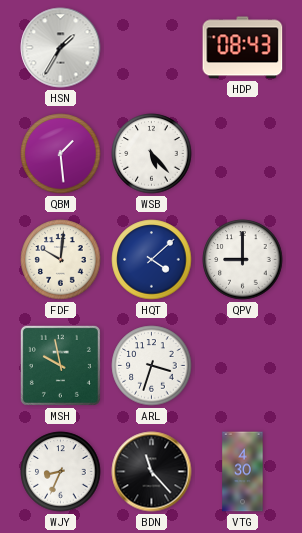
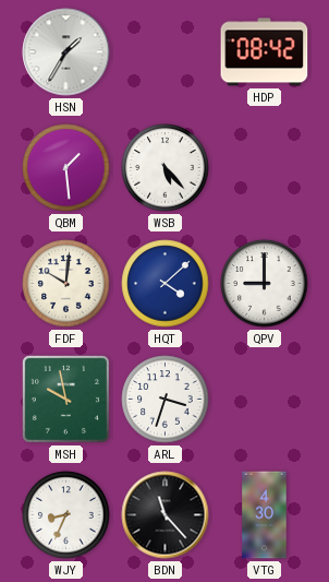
HDP: 08:43 -> 08:42
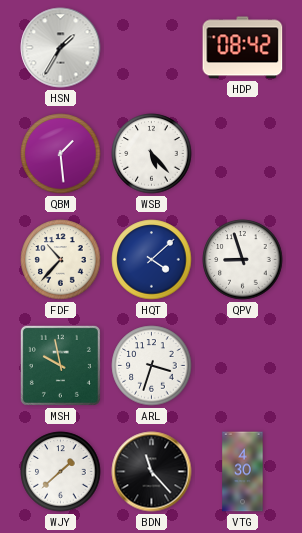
FDF: 10:01 -> 10:37
QPV: 9:00 -> 8:57
WJY: 8:34 -> 1:38
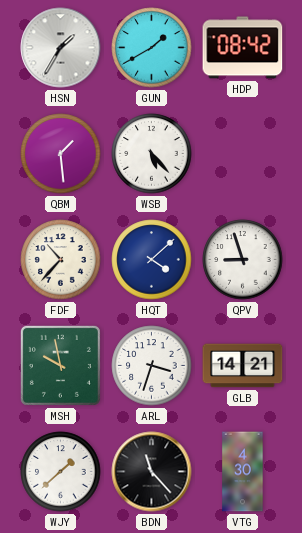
GUN: none -> 1:40
GLB: none -> 14:21
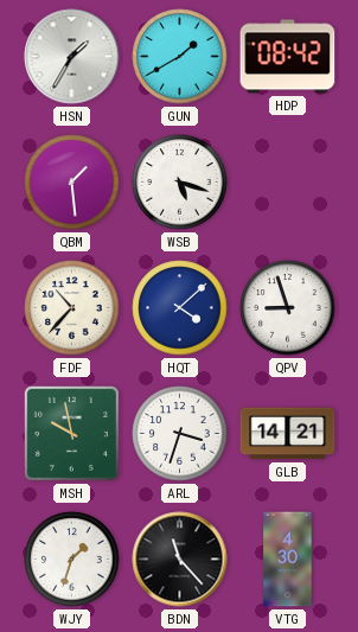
WSB: 5:23 -> 5:18
WJY: 1:38 -> 1:33
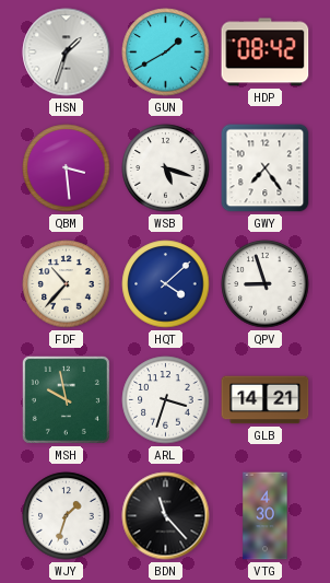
HSN: 1:35 -> 1:33
QBM: 1:29 -> 3:29
GWY: none -> 7:24
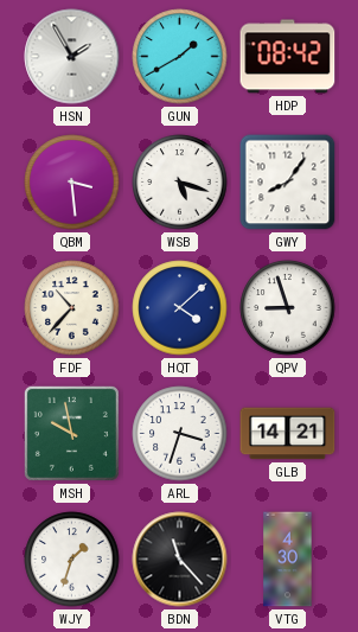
HSN: 1:33 -> 1:55
GWY: 7:24 -> 8:06
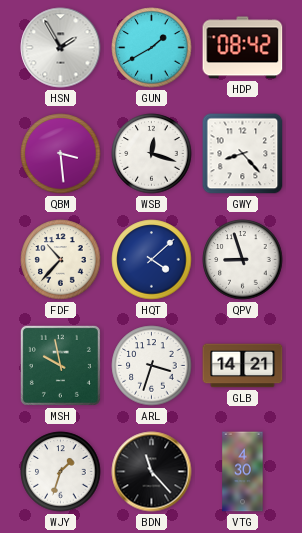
WSB: 5:18 -> 12:18
GWY: 8:06 -> 8:23
